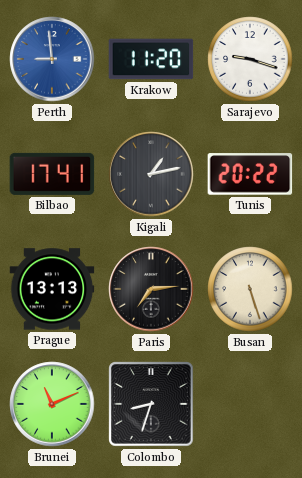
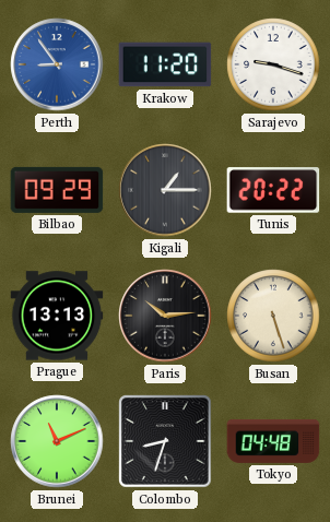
Perth: 8:59 -> 8:54
Bilbao: 17:41 -> 09:29
Kigali: 1:13 -> 1:15
Paris: 7:14 -> 10:14
Tokyo: none -> 04:48
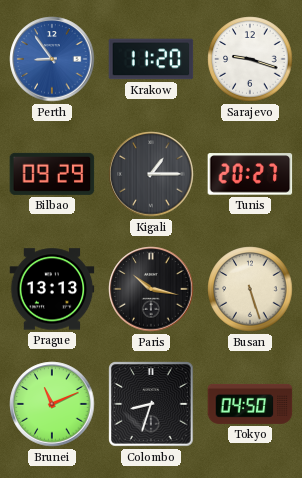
Tunis: 20:22 -> 20:27
Paris: 10:14 -> 10:17
Tokyo: 04:48 -> 04:50
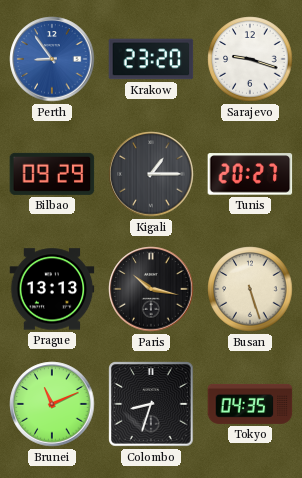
Krakow: 11:20 -> 23:20
Tokyo: 04:50 -> 04:35
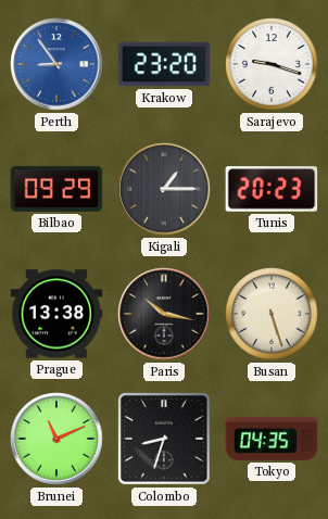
Tunis: 20:27 -> 20:23
Prague: 13:13 -> 13:38
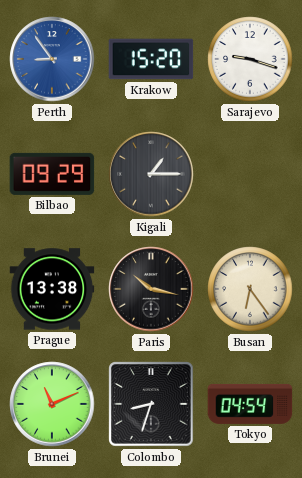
Krakow: 23:20 -> 15:20
Tunis: 20:23 -> none
Busan: 5:27 -> 6:24
Tokyo: 04:35 -> 04:54
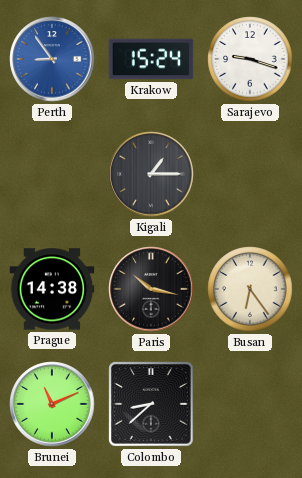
Krakow: 15:20 -> 15:24
Bilbao: 09:29 -> none
Prague: 13:38 -> 14:38
Colombo: 8:33 -> 8:38
Tokyo: 04:54 -> none
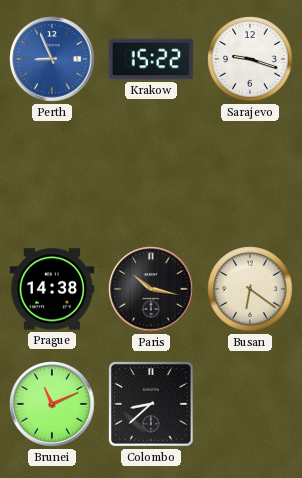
Perth: 8:54 -> 8:56
Krakow: 15:24 -> 15:22
Kigali: 1:15 -> none
Busan: 6:24 -> 6:21
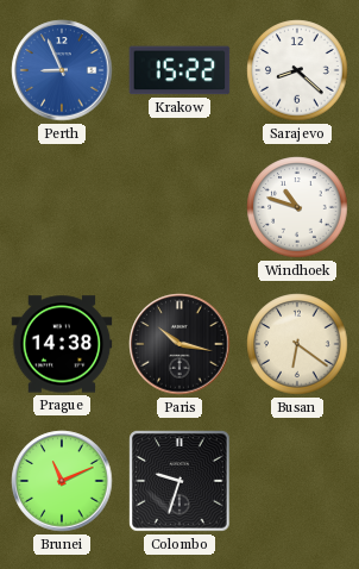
Sarajevo: 9:18 -> 8:22
Windhoek: none -> 10:48
Colombo: 8:38 -> 9:33
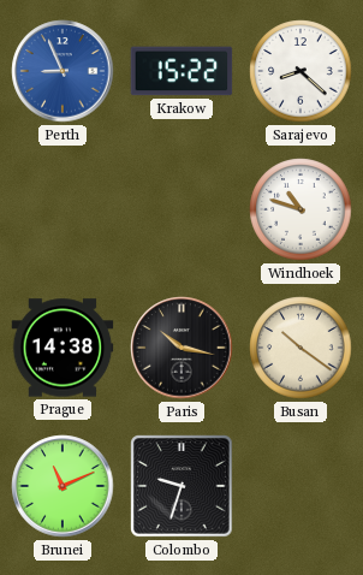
Busan: 6:21 -> 10:21
